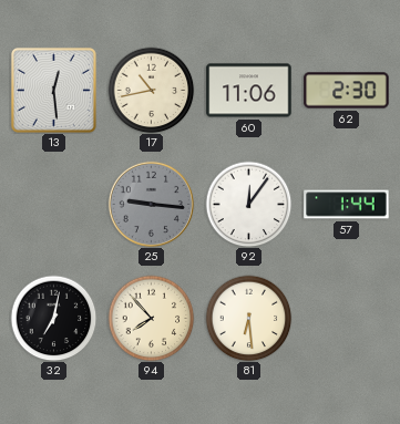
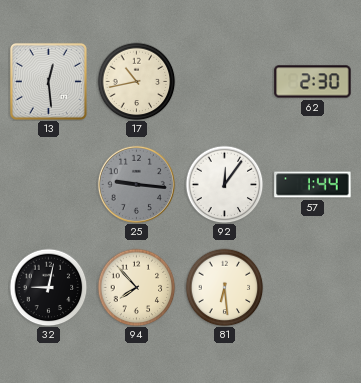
60: 11:06 -> none
32: 7:02 -> 9:02
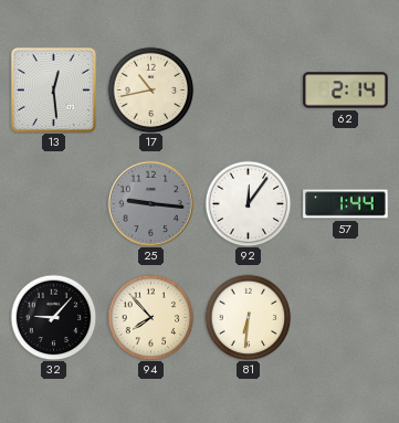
62: 2:30 -> 2:14
32: 9:02 -> 9:07
81: 6:29 -> 6:31
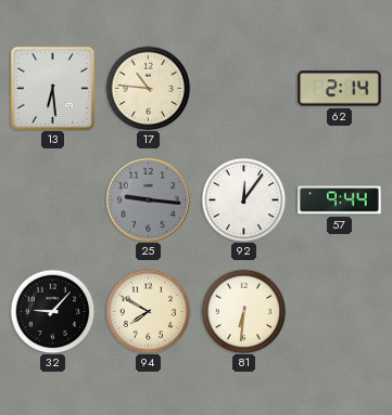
13: 12:29 -> 6:29
17: 10:43 -> 10:46
57: 1:44 -> 9:44
94: 7:53 -> 7:50
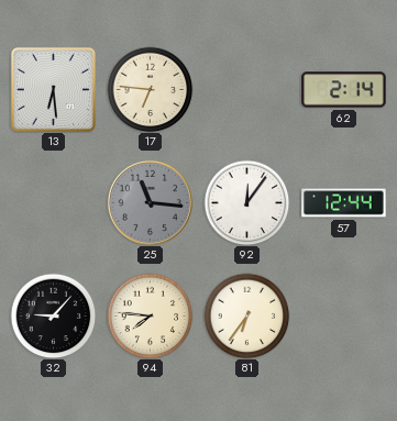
17: 10:46 -> 6:46
25: 9:16 -> 11:16
57: 9:44 -> 12:44
94: 7:50 -> 7:46
81: 6:31 -> 6:36
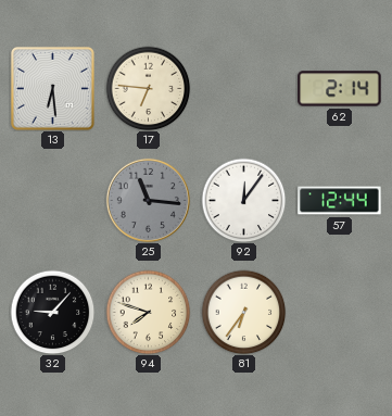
94: 7:46 -> 7:48
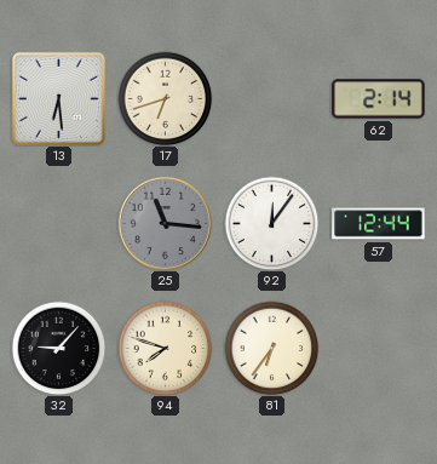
17: 6:46 -> 6:42
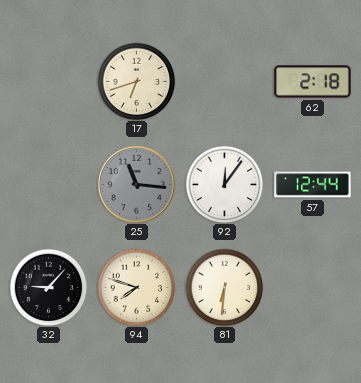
13: 6:29 -> none
62: 2:14 -> 2:18
81: 6:36 -> 6:31
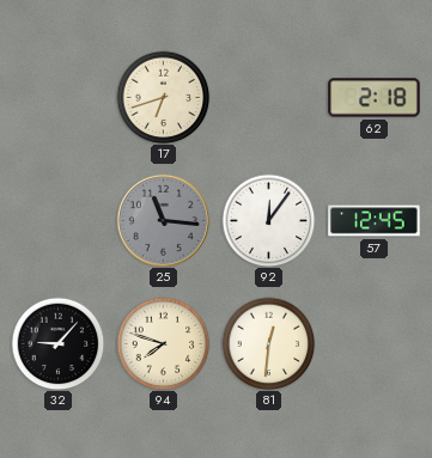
57: 12:44 -> 12:45
81: 6:31 -> 12:31
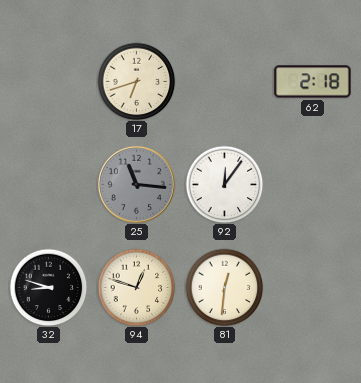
57: 12:45 -> none
32: 9:07 -> 8:48
94: 7:48 -> 12:48
